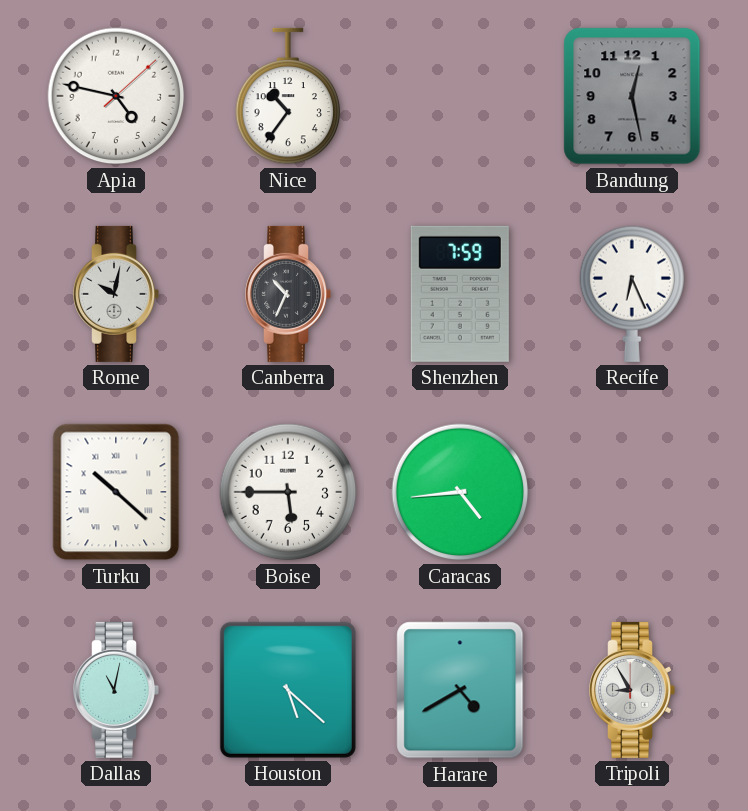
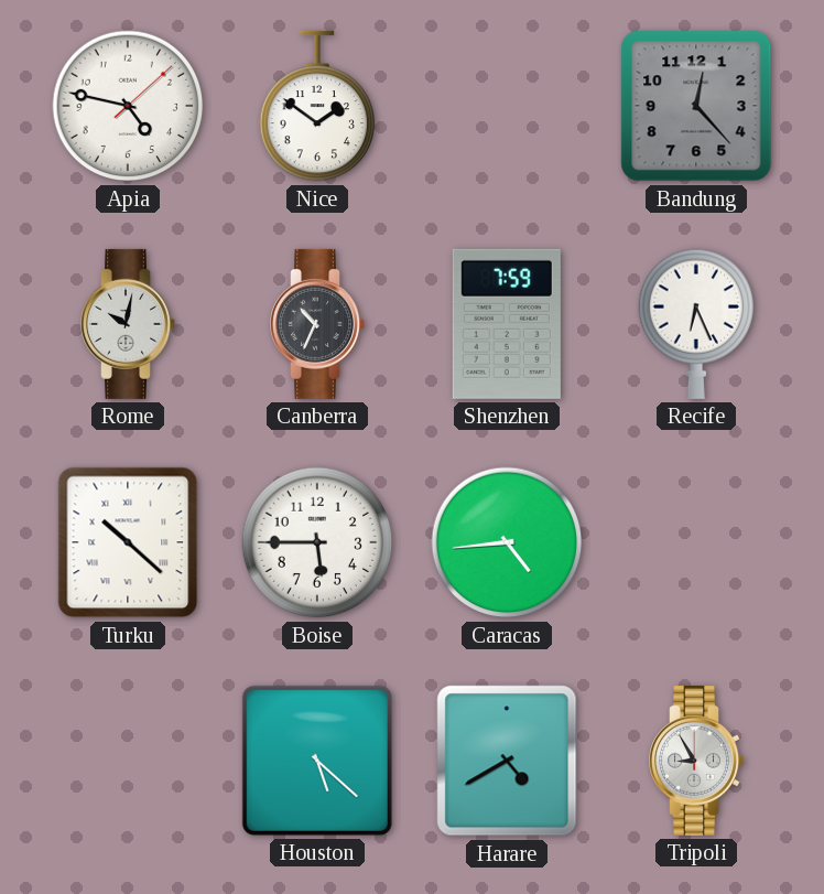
Nice: 10:36 -> 1:51
Bandung: 12:28 -> 12:23
Dallas: 11:02 -> none
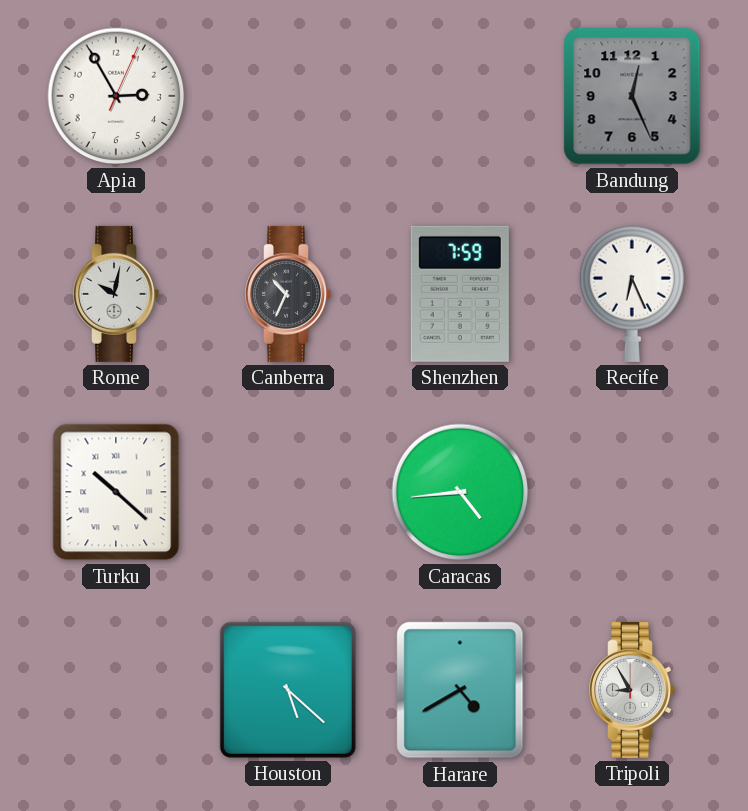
Apia: 4:47 -> 2:55
Nice: 1:51 -> none
Bandung: 12:23 -> 12:26
Boise: 5:45 -> none
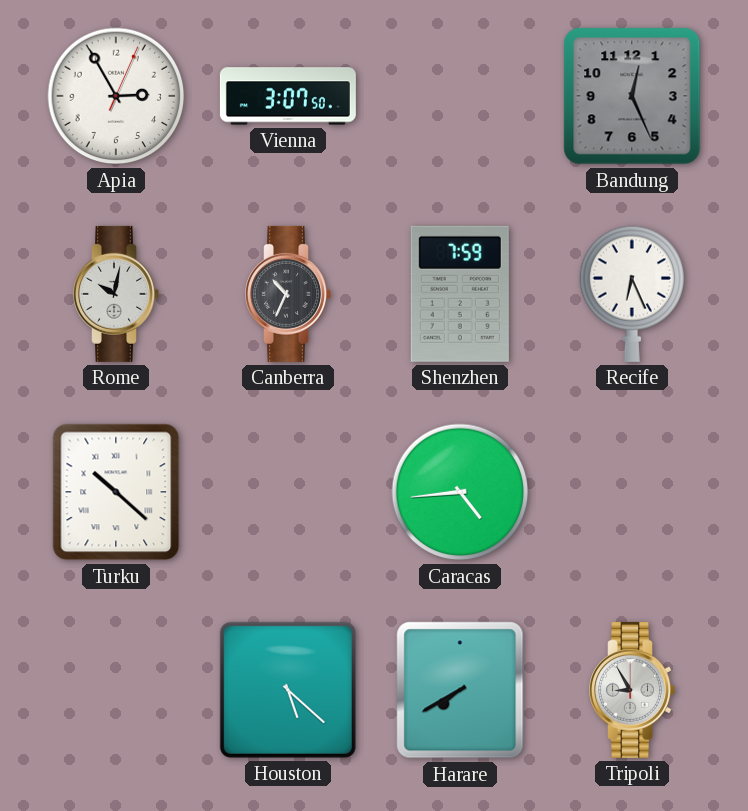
Vienna: none -> 3:07
Harare: 4:40 -> 7:40
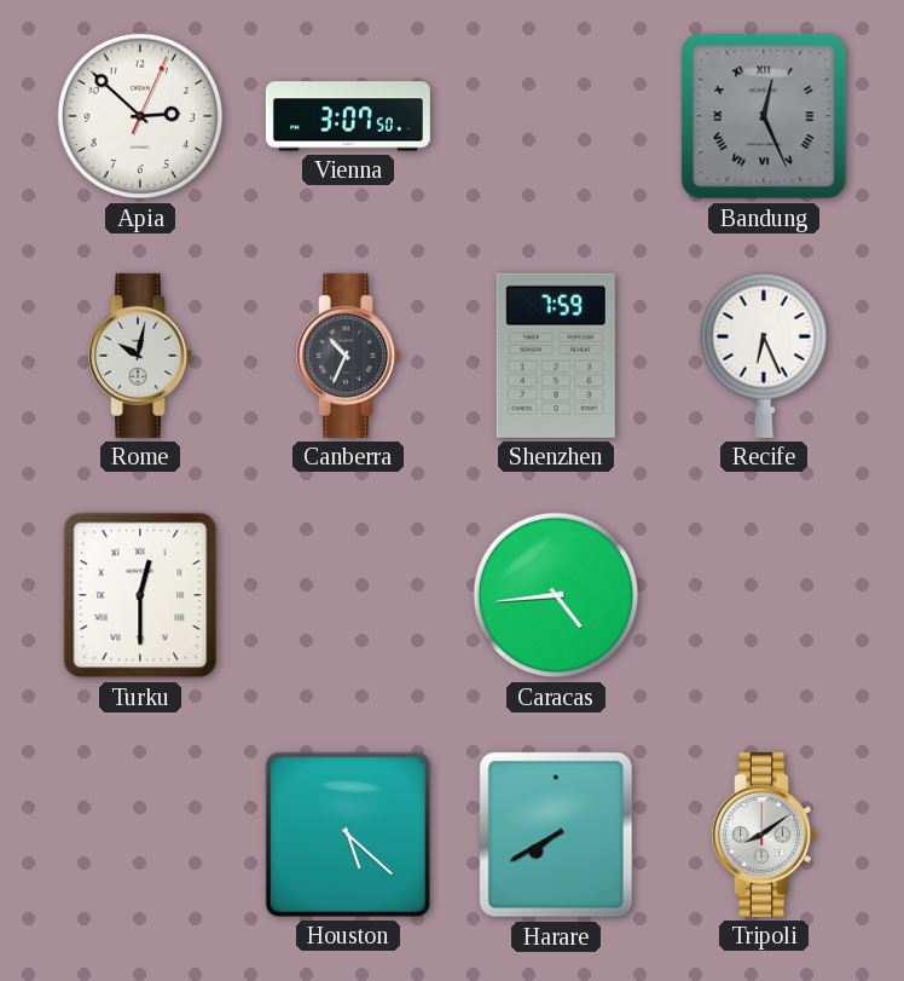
Apia: 2:55 -> 2:52
Bandung numerals: Arabic -> Roman
Turku: 10:22 -> 12:30
Tripoli: 8:55 -> 8:09
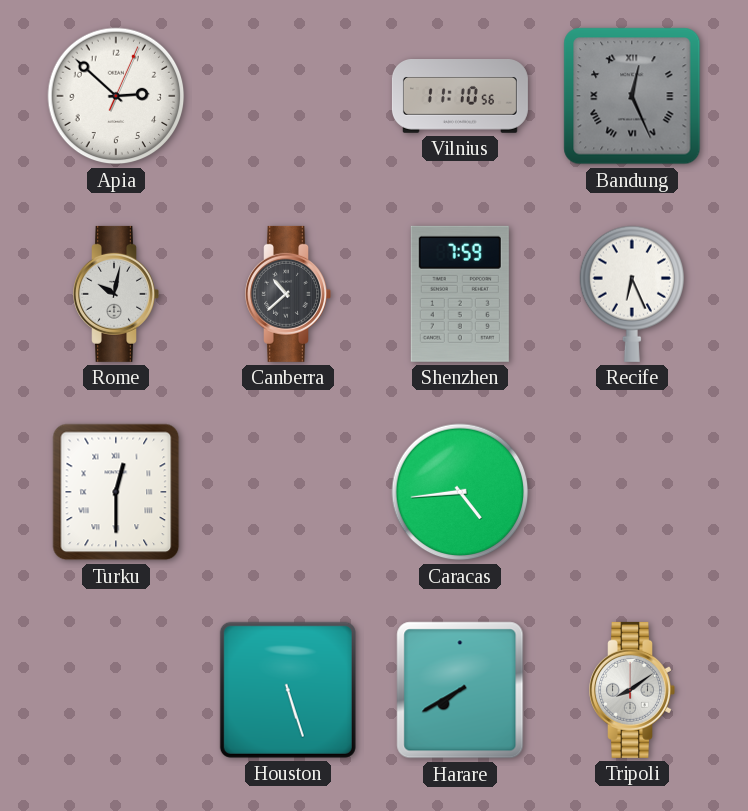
Vienna: 3:07 -> none
Vilnius: none -> 11:10
Canberra: 10:34 -> 10:38
Houston: 5:22 -> 5:27
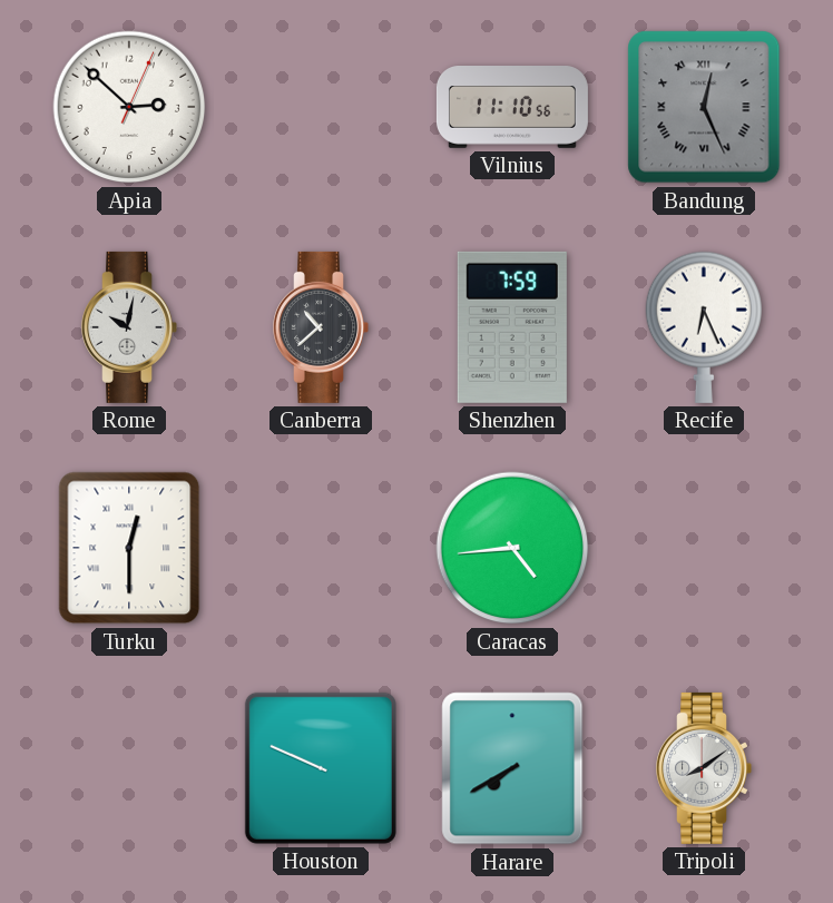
Houston: 5:27 -> 9:49
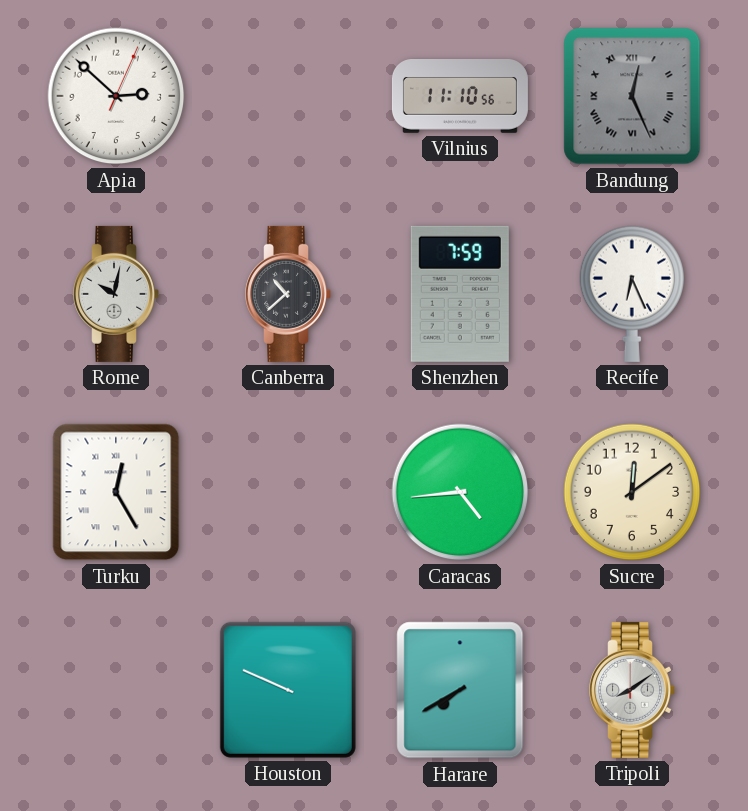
Turku: 12:30 -> 12:25
Sucre: none -> 12:09
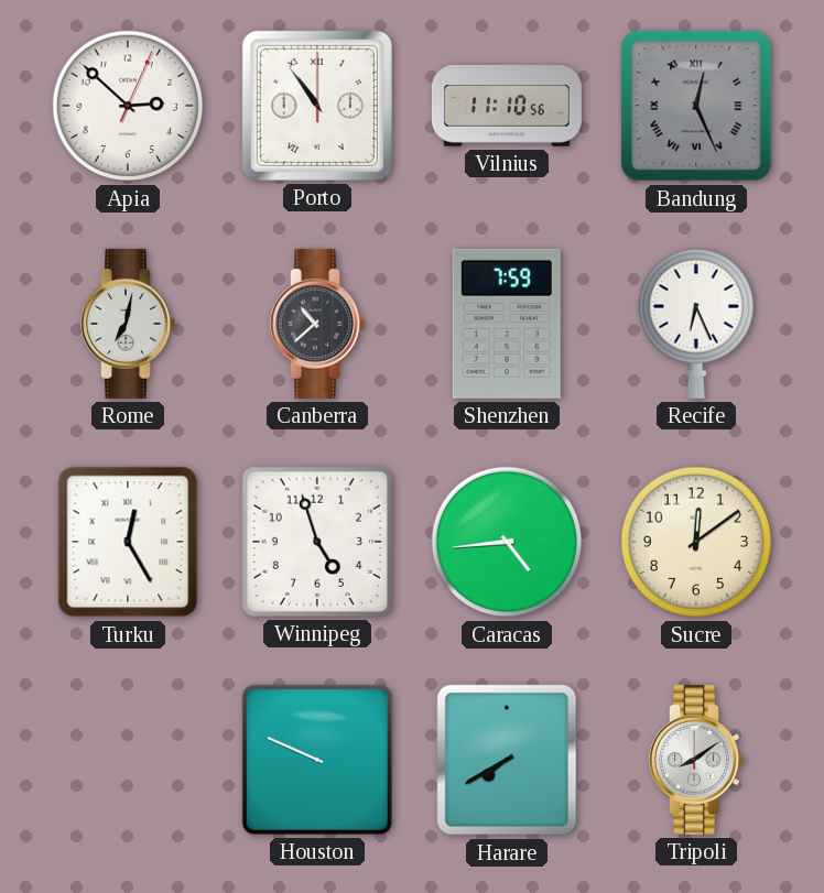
Porto: none -> 10:54
Rome: 10:02 -> 7:02
Winnipeg: none -> 4:57
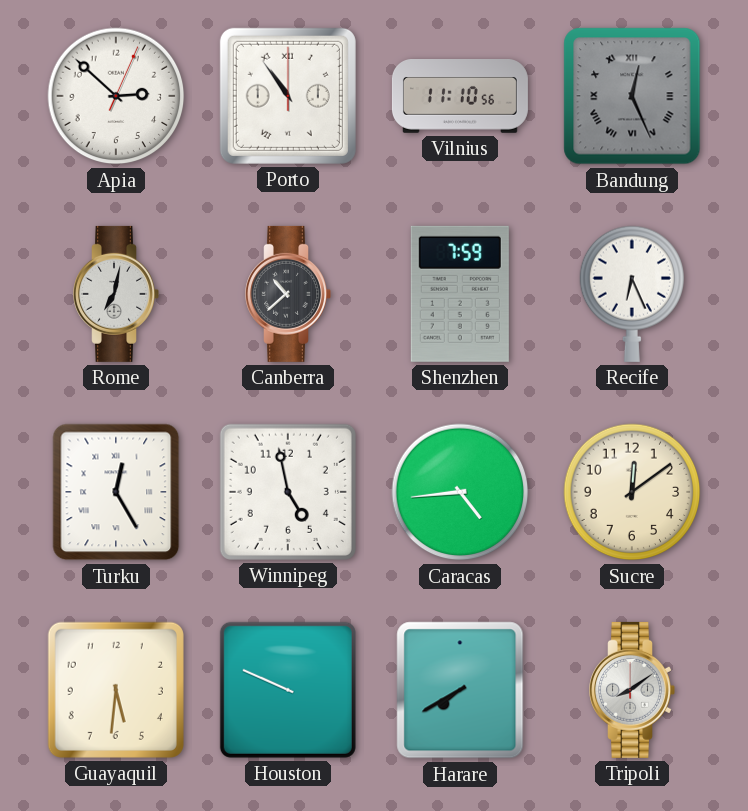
Winnipeg: 4:57 -> 4:58
Guayaquil: none -> 5:31
